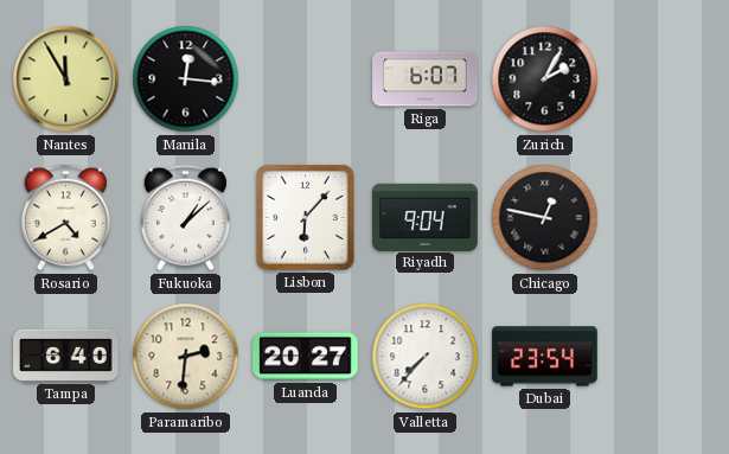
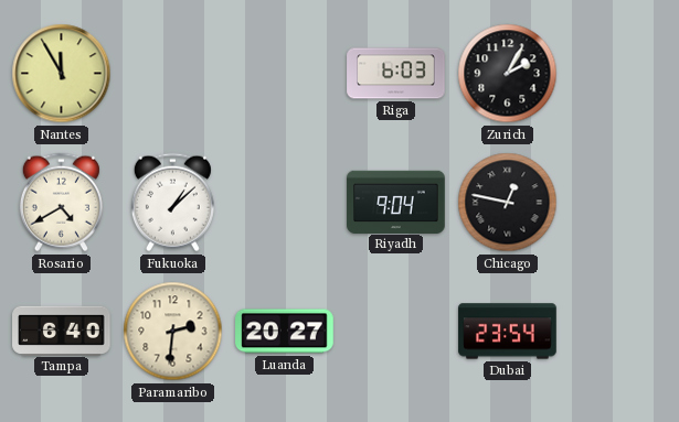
Manila: 12:16 -> none
Riga: 6:07 -> 6:03
Lisbon: 6:07 -> none
Valletta: 7:37 -> none
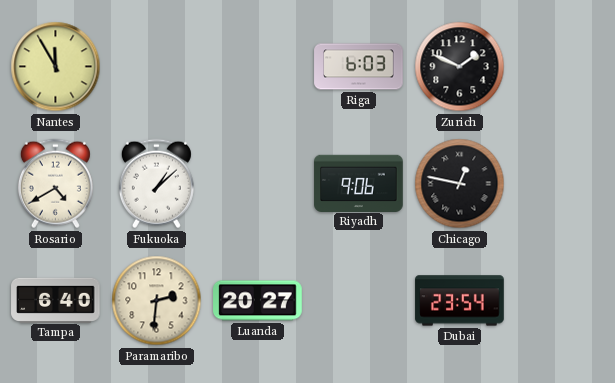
Zurich: 2:05 -> 1:49
Riyadh: 9:04 -> 9:06
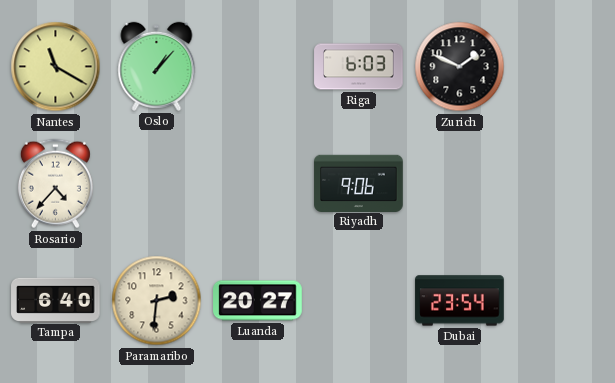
Nantes: 11:55 -> 11:20
Oslo: none -> 1:07
Rosario: 4:40 -> 4:37
Fukuoka: 1:08 -> none
Chicago: 12:47 -> none
